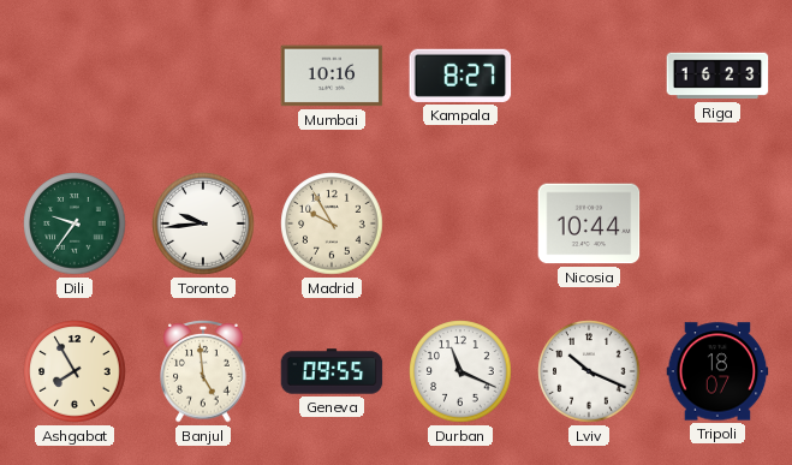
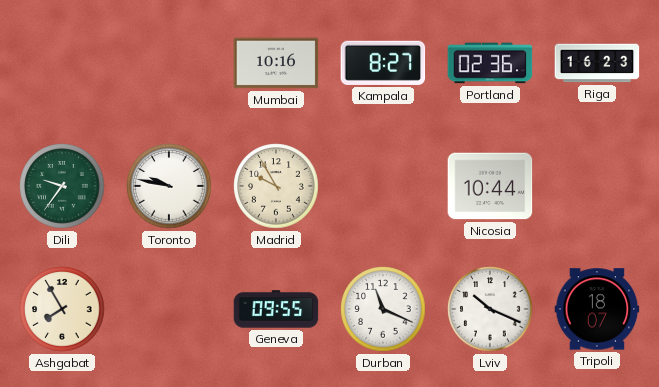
Portland: none -> 02:36
Toronto: 9:44 -> 9:47
Banjul: 4:59 -> none
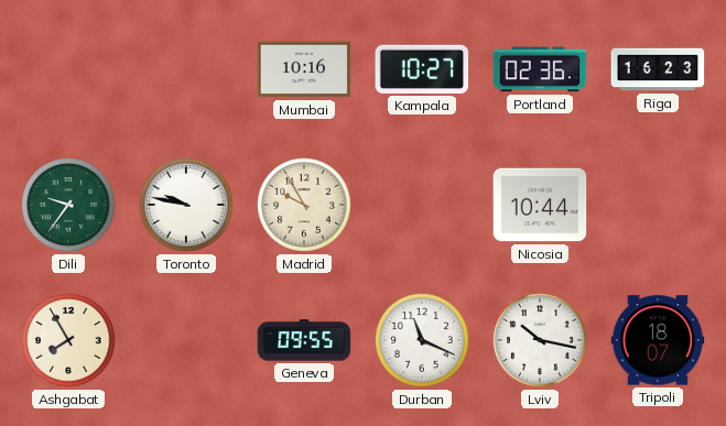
Kampala: 8:27 -> 10:27
Lviv: 10:19 -> 10:17
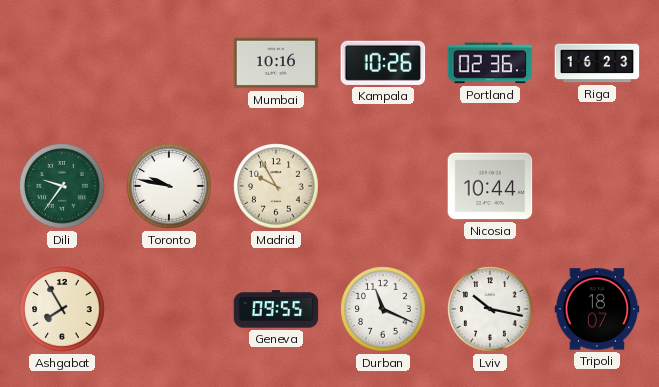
Kampala: 10:27 -> 10:26
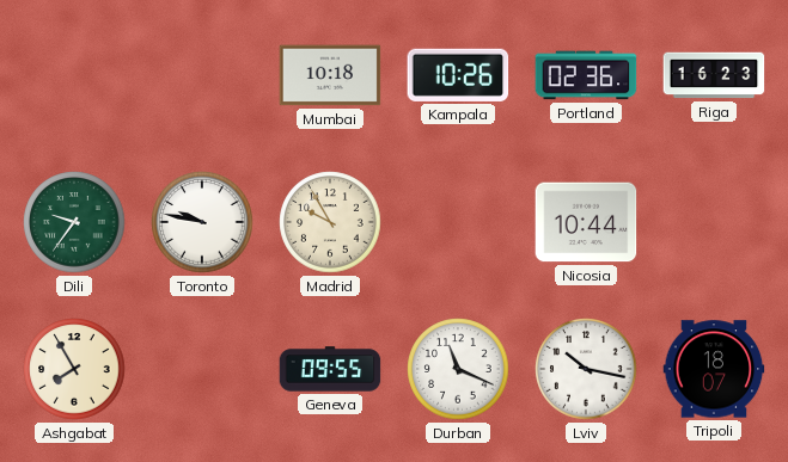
Mumbai: 10:16 -> 10:18
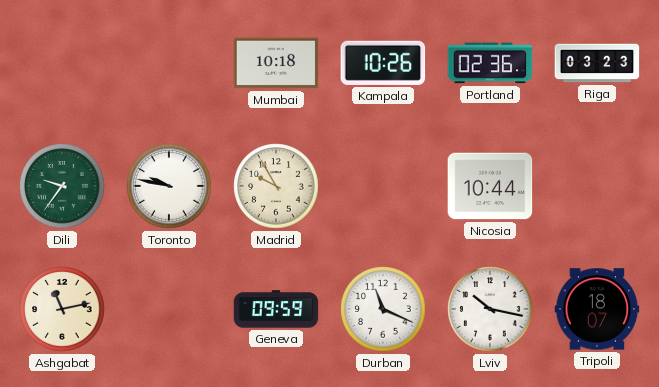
Riga: 16:23 -> 03:23
Ashgabat: 7:55 -> 11:13
Geneva: 09:55 -> 09:59
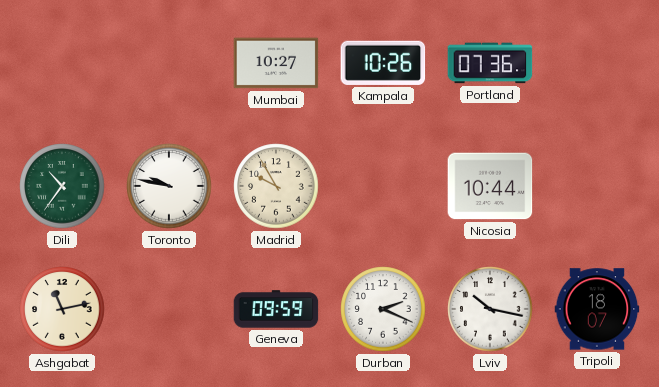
Mumbai: 10:18 -> 10:27
Portland: 02:36 -> 07:36
Riga: 03:23 -> none
Dili: 9:36 -> 10:36
Durban: 11:19 -> 2:19
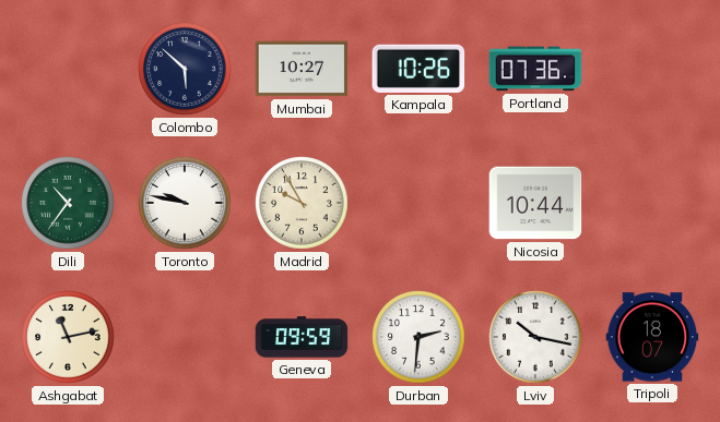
Colombo: none -> 5:52
Durban: 2:19 -> 2:31
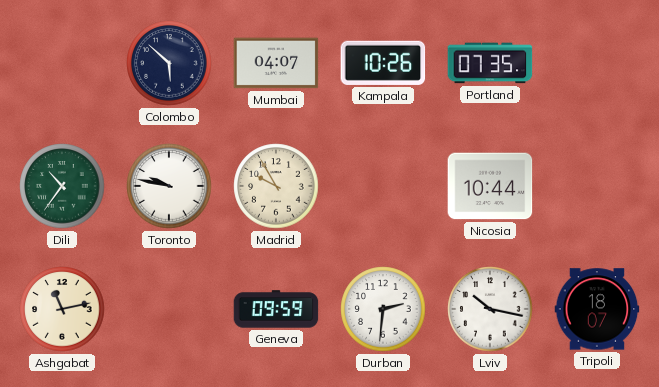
Mumbai: 10:27 -> 04:07
Portland: 07:36 -> 07:35
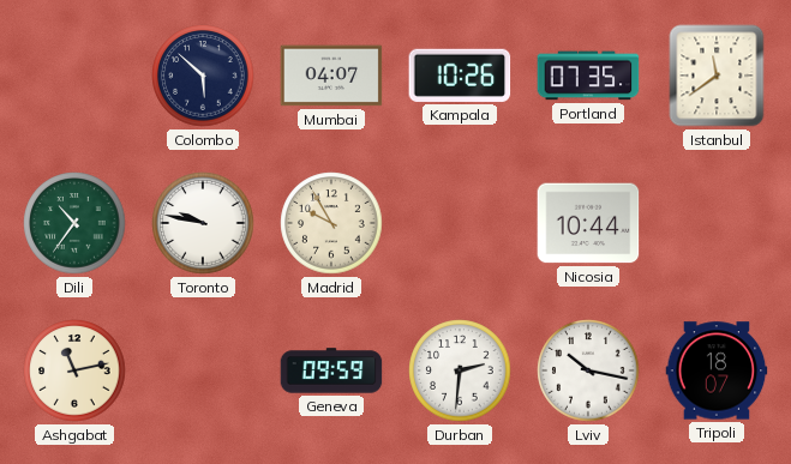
Istanbul: none -> 11:39
